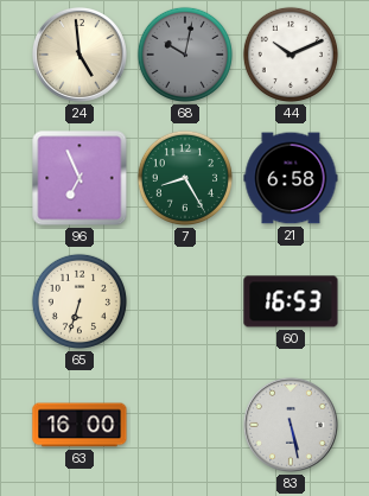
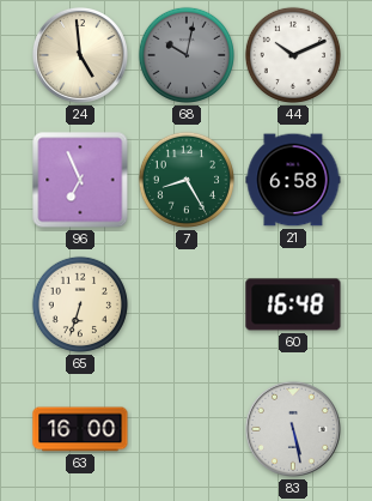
60: 16:53 -> 16:48
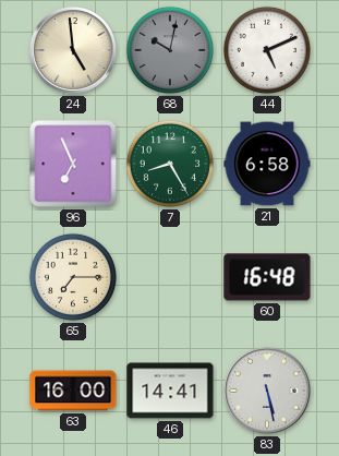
44: 10:11 -> 5:11
65: 6:33 -> 7:15
46: none -> 14:41
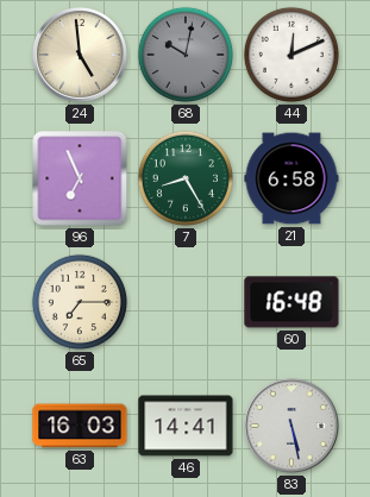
44: 5:11 -> 12:11
63: 16:00 -> 16:03
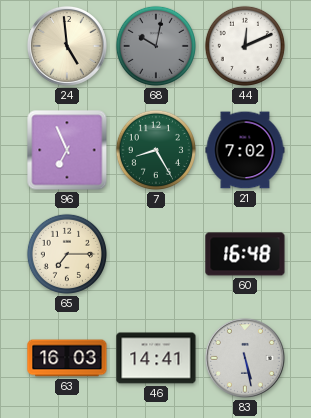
21: 6:58 -> 7:02
